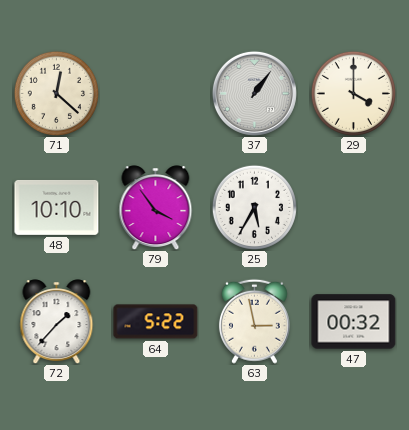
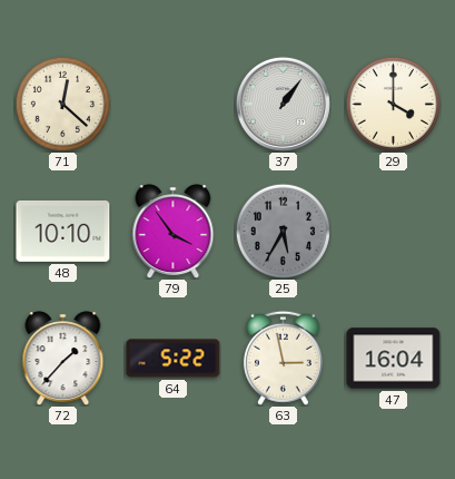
25 dial: white -> grey
47: 00:32 -> 16:04
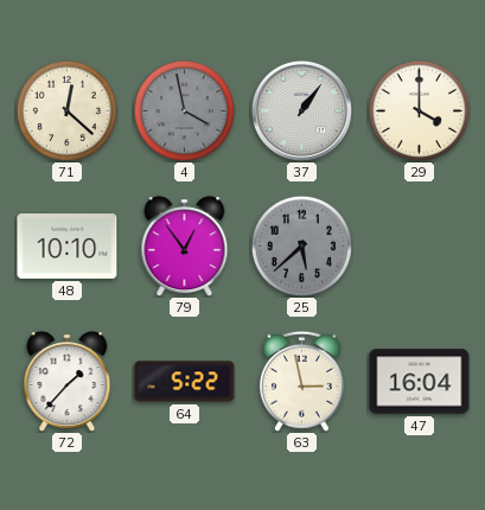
4: none -> 3:58
79: 3:54 -> 12:54
25: 5:35 -> 5:38
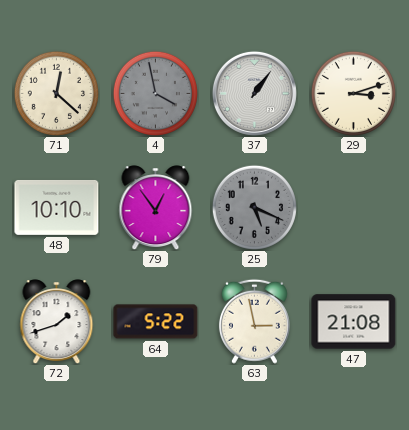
29: 4:00 -> 3:12
25: 5:38 -> 5:19
72: 1:37 -> 1:42
47: 16:04 -> 21:08
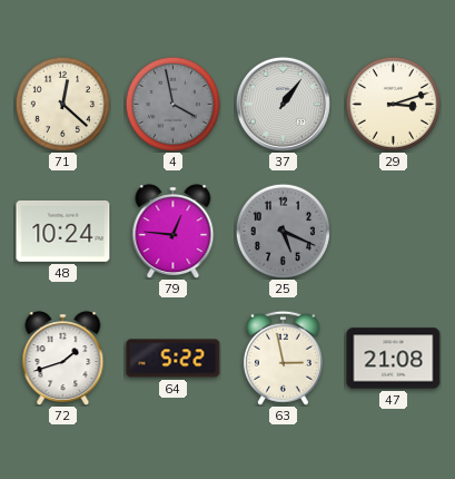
48: 10:10 -> 10:24
79: 12:54 -> 12:46
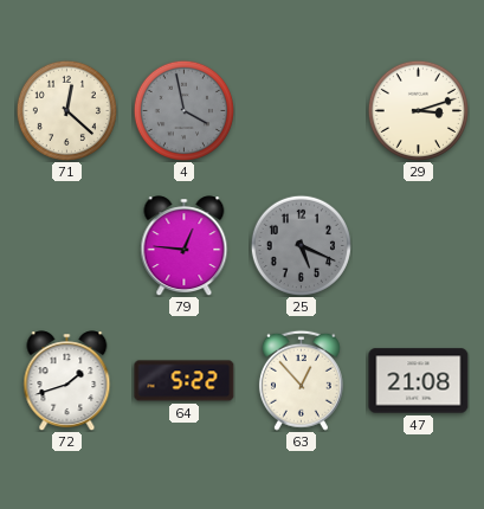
37: 1:06 -> none
48: 10:24 -> none
63: 2:58 -> 12:53
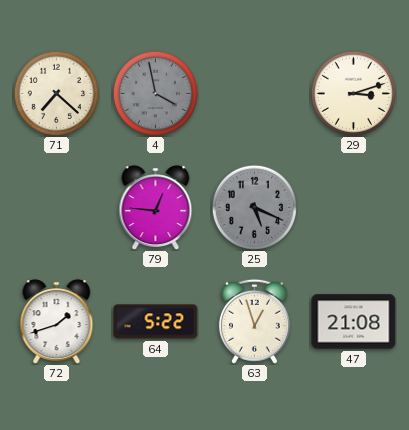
71: 12:22 -> 7:22
63: 12:53 -> 12:57
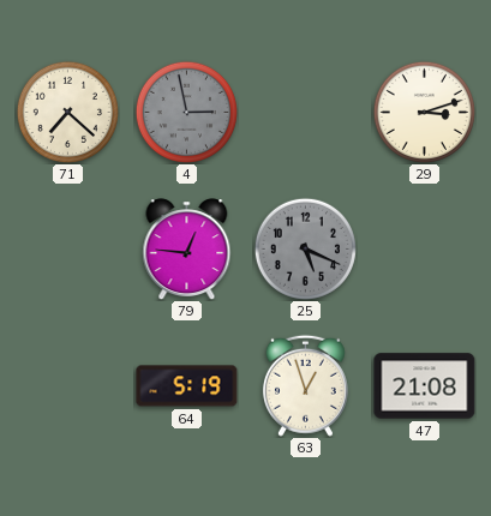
4: 3:58 -> 2:58
72: 1:42 -> none
64: 5:22 -> 5:19
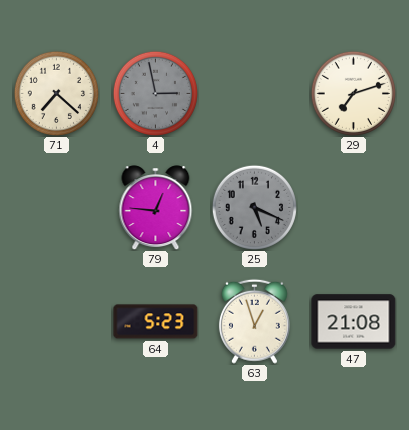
29: 3:12 -> 7:12
64: 5:19 -> 5:23
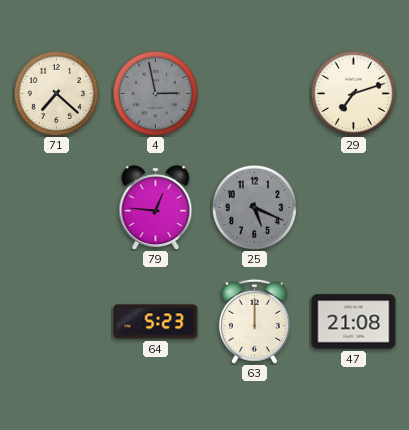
63: 12:57 -> 12:00
